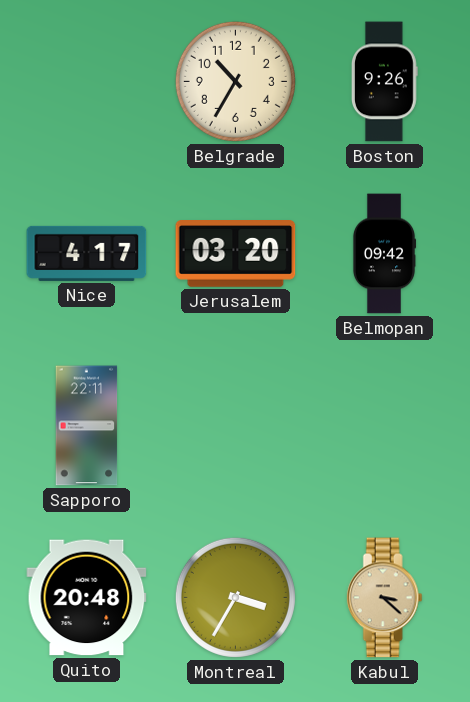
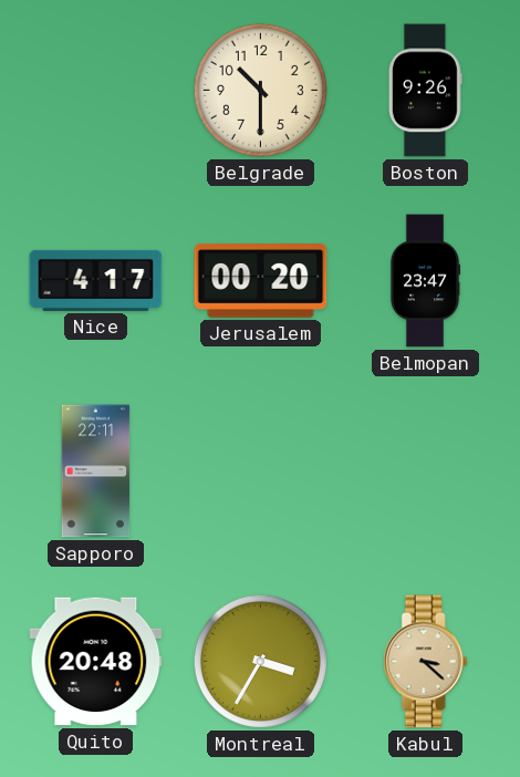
Belgrade: 10:35 -> 10:30
Jerusalem: 03:20 -> 00:20
Belmopan: 09:42 -> 23:47
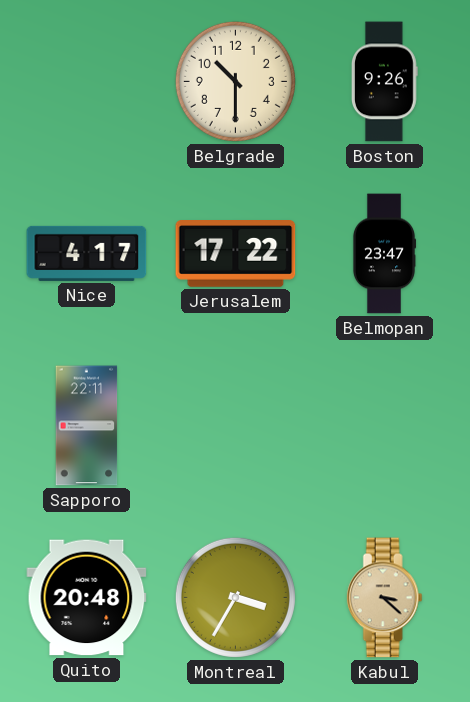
Jerusalem: 00:20 -> 17:22
